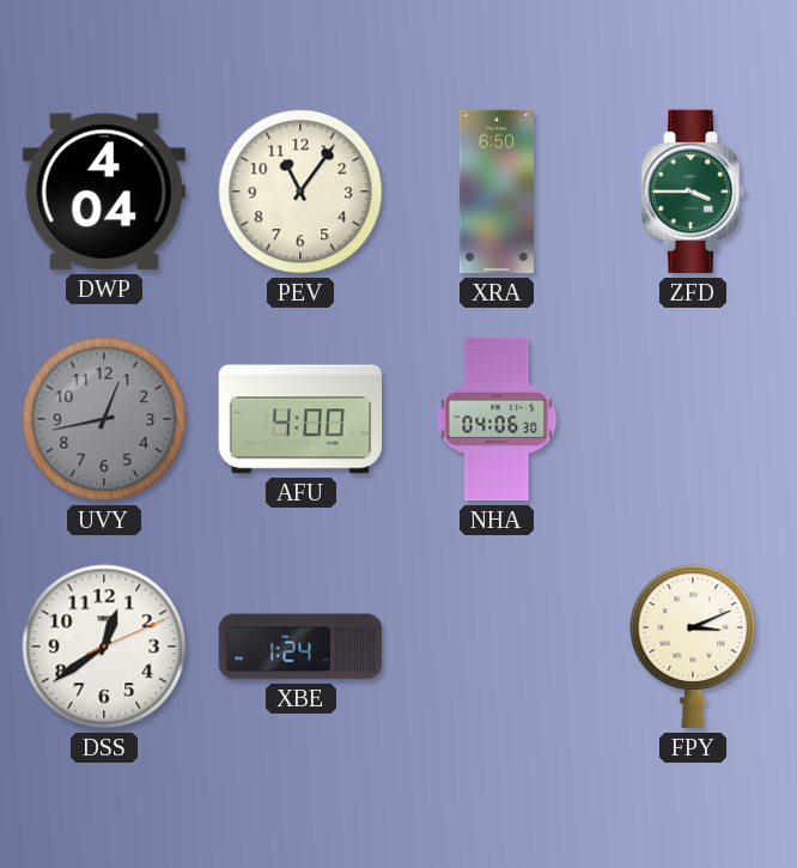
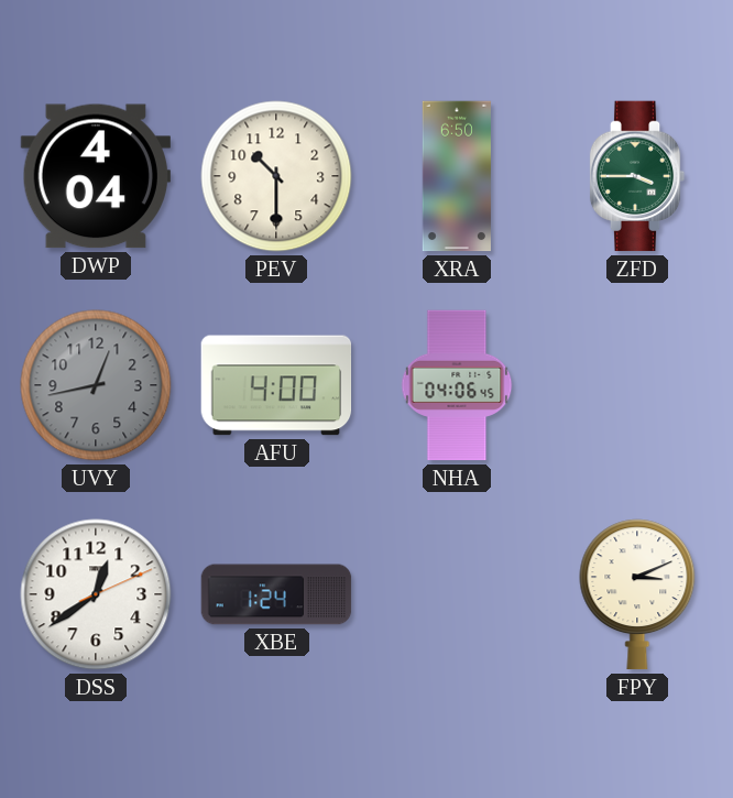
PEV: 11:06 -> 10:30
NHA: 04:06:30 -> 04:06:45
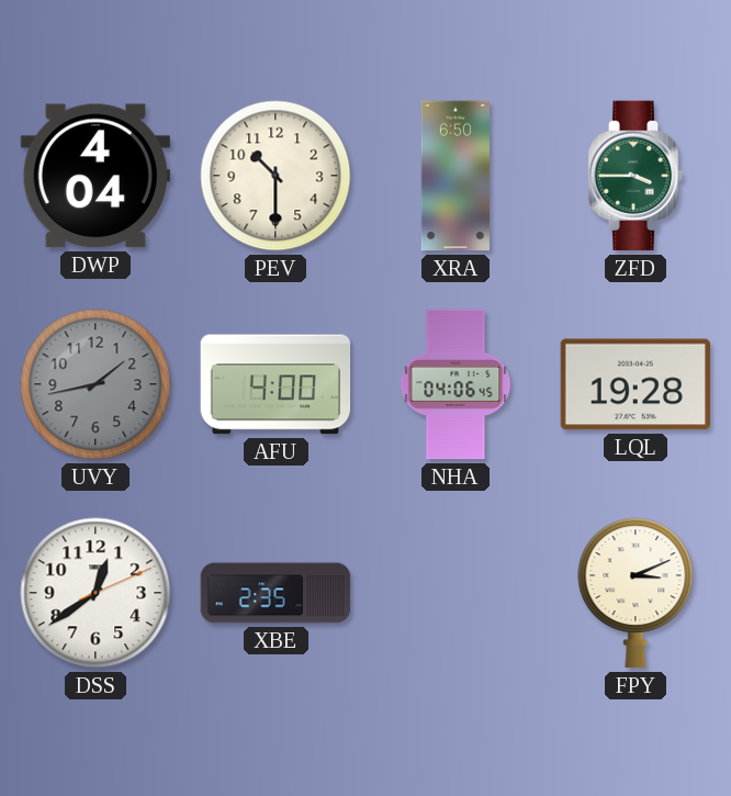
UVY: 12:43 -> 1:43
LQL: none -> 19:28
XBE: 1:24 -> 2:35
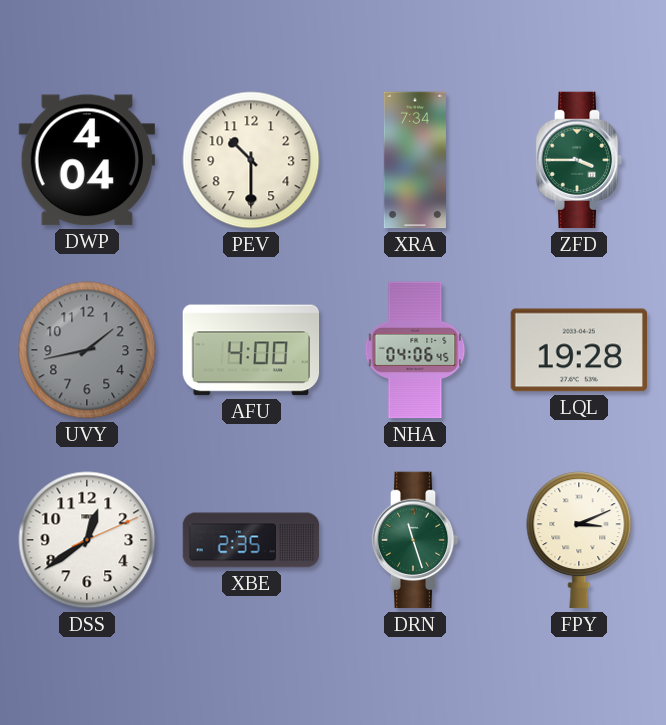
XRA: 6:50 -> 7:34
DRN: none -> 11:27
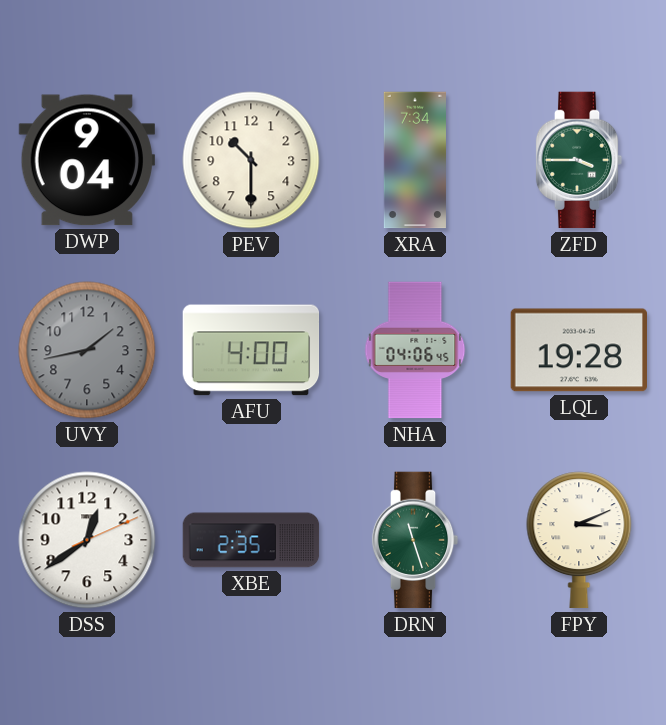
DWP: 4:04 -> 9:04
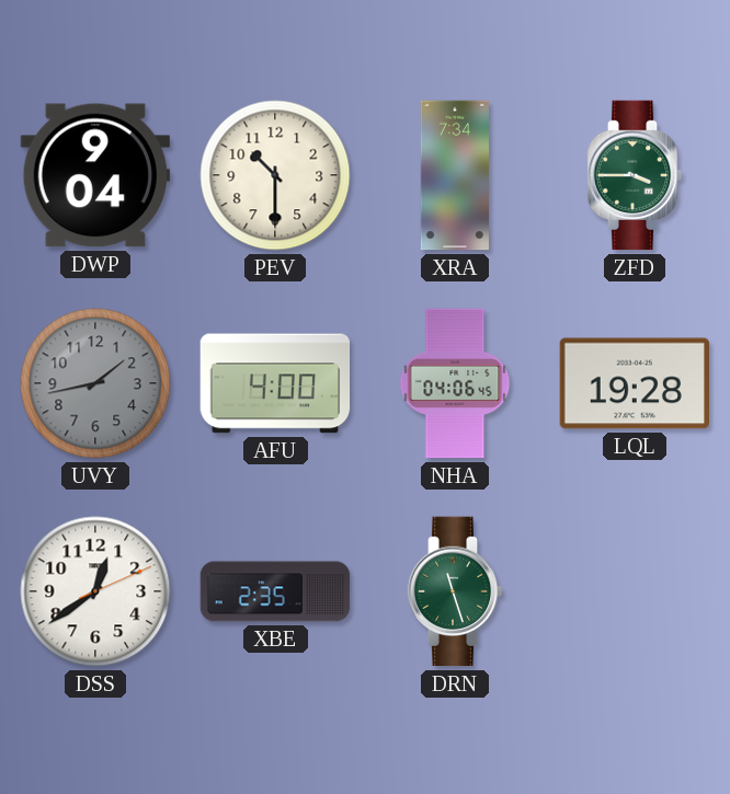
FPY: 3:11 -> none
